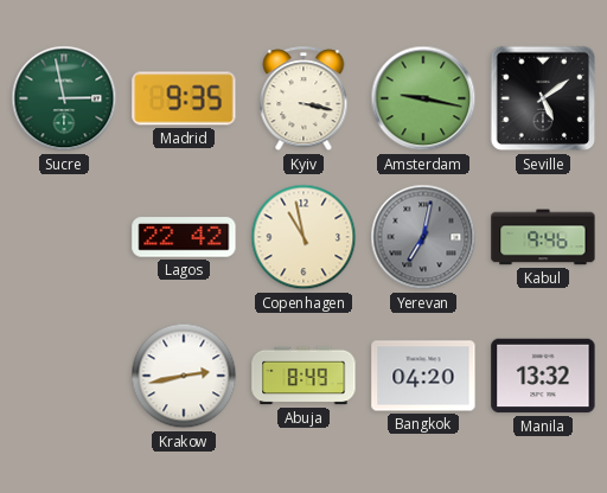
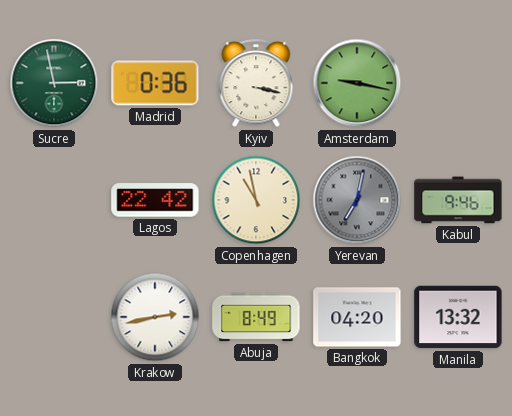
Madrid: 9:35 -> 0:36
Seville: 5:09 -> none
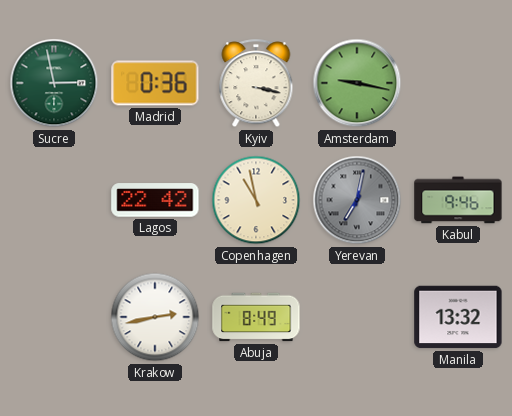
Bangkok: 04:20 -> none
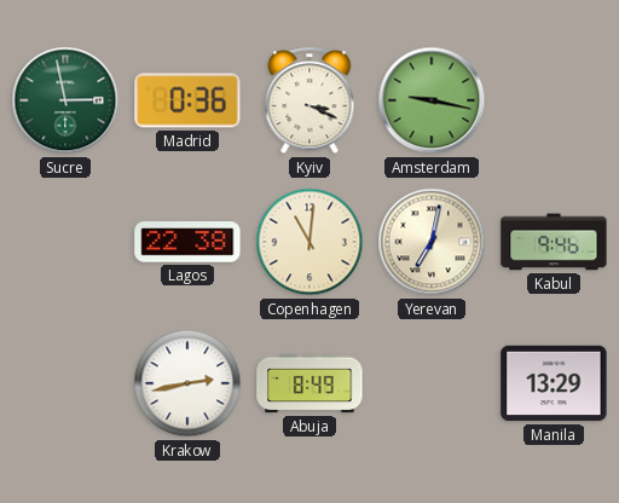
Kyiv: 3:17 -> 3:19
Lagos: 22:42 -> 22:38
Copenhagen: 10:58 -> 11:01
Yerevan dial: grey -> cream
Manila: 13:32 -> 13:29
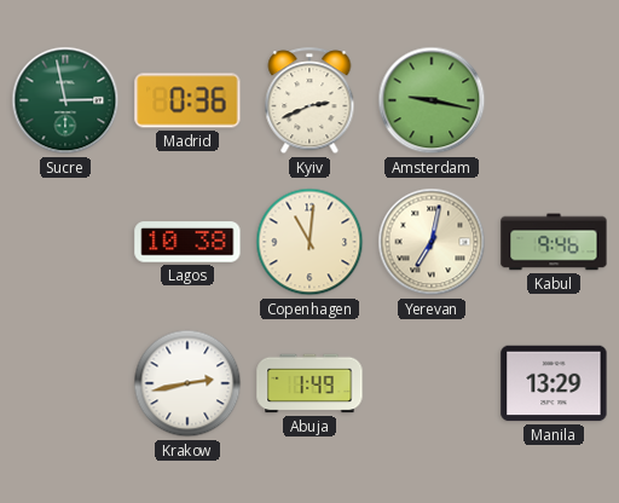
Kyiv: 3:19 -> 2:41
Lagos: 22:38 -> 10:38
Abuja: 8:49 -> 1:49
